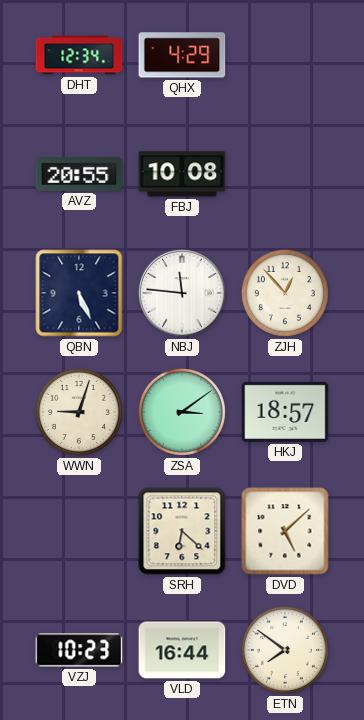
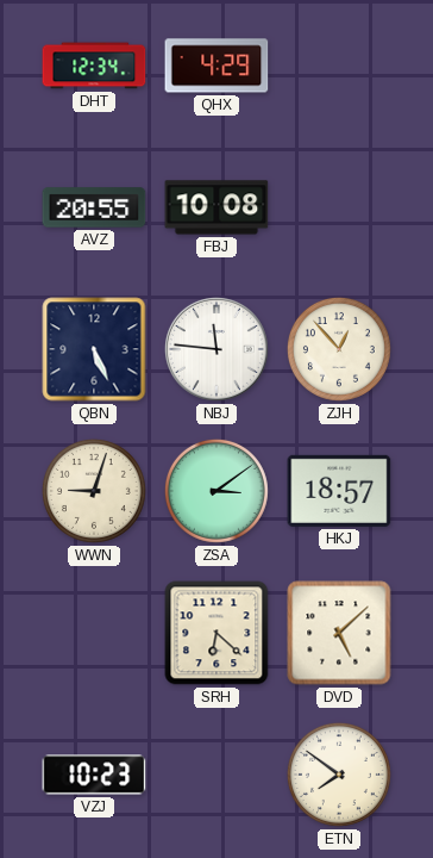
VLD: 16:44 -> none
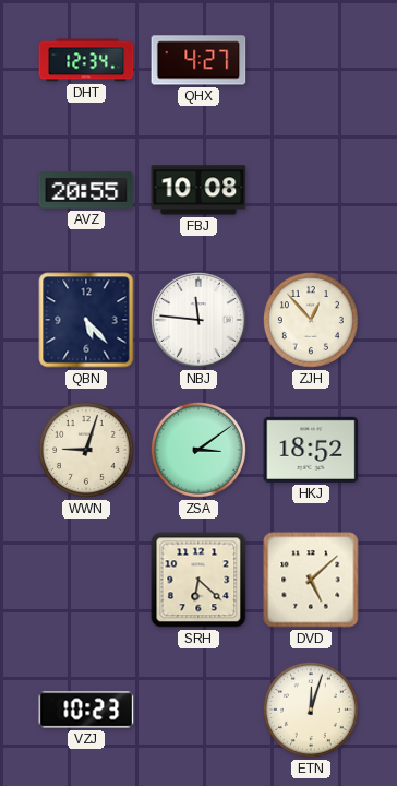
QHX: 4:29 -> 4:27
QBN: 5:26 -> 5:23
HKJ: 18:57 -> 18:52
ETN: 7:51 -> 12:03
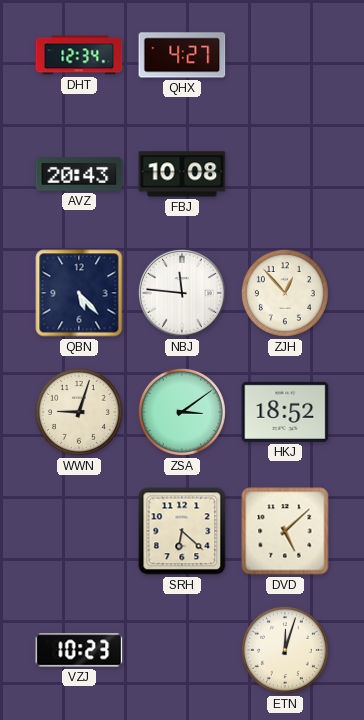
AVZ: 20:55 -> 20:43
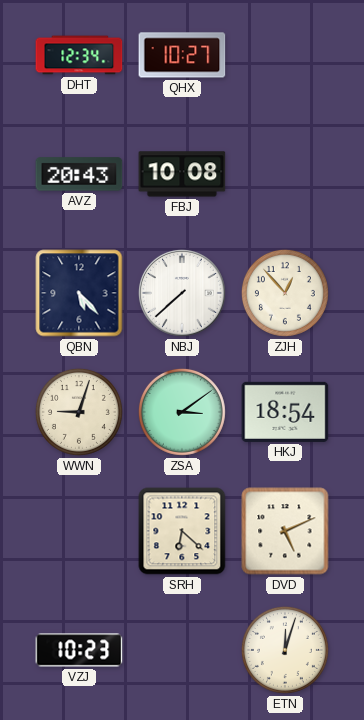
QHX: 4:27 -> 10:27
NBJ: 11:46 -> 7:38
HKJ: 18:52 -> 18:54
DVD: 5:08 -> 5:11
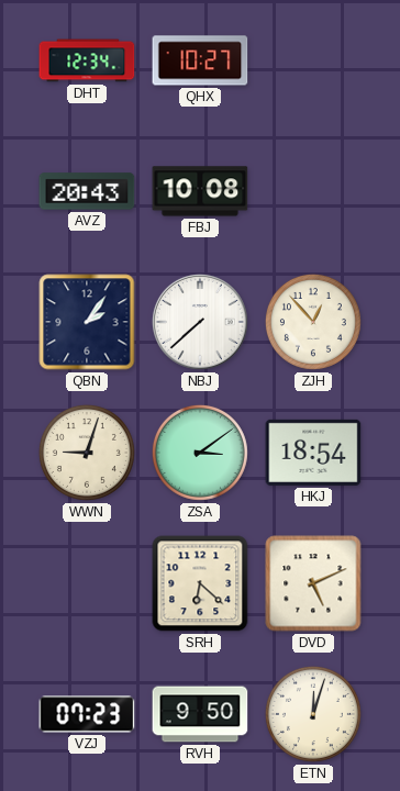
QBN: 5:23 -> 2:06
VZJ: 10:23 -> 07:23
RVH: none -> 9:50
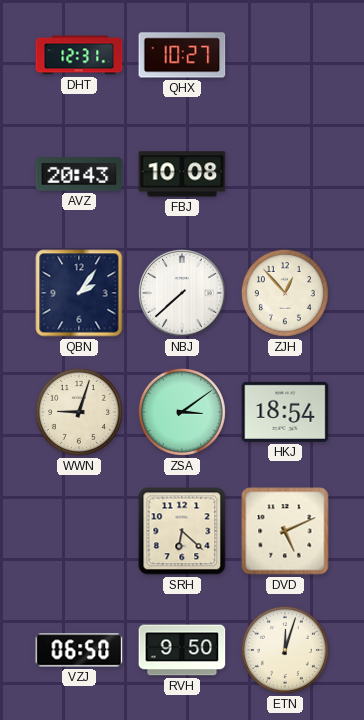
DHT: 12:34 -> 12:31
VZJ: 07:23 -> 06:50
